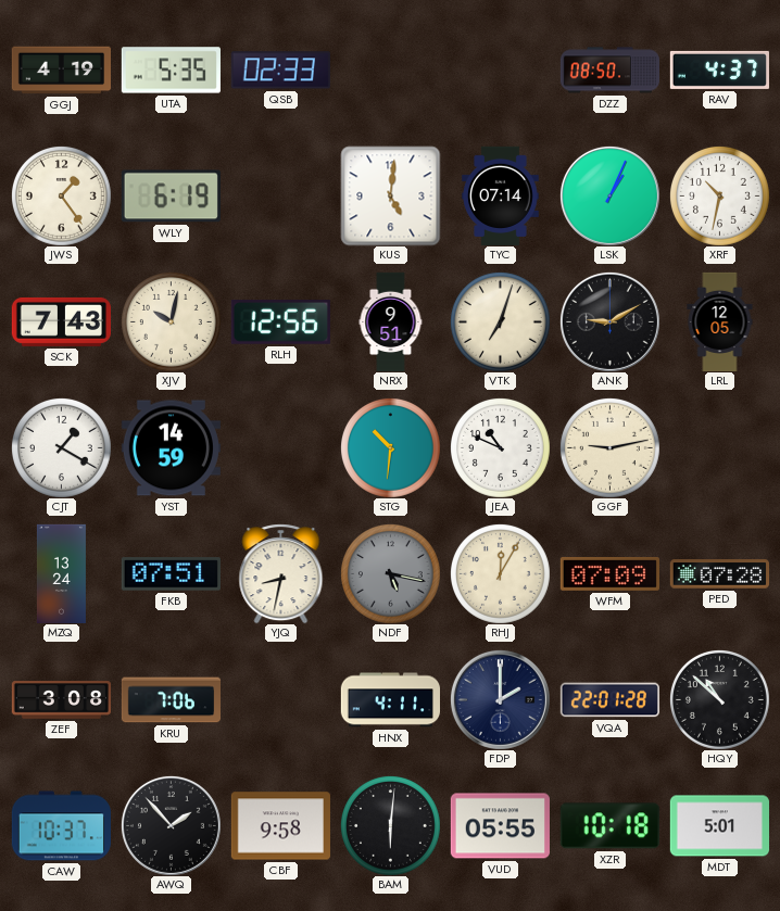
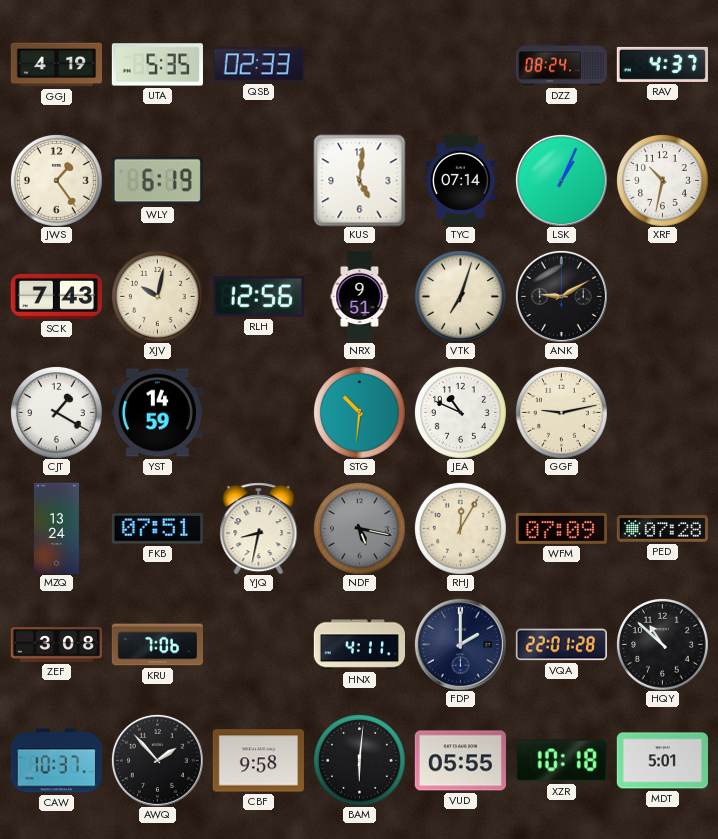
DZZ: 08:50 -> 08:24
LRL: 12:05 -> none
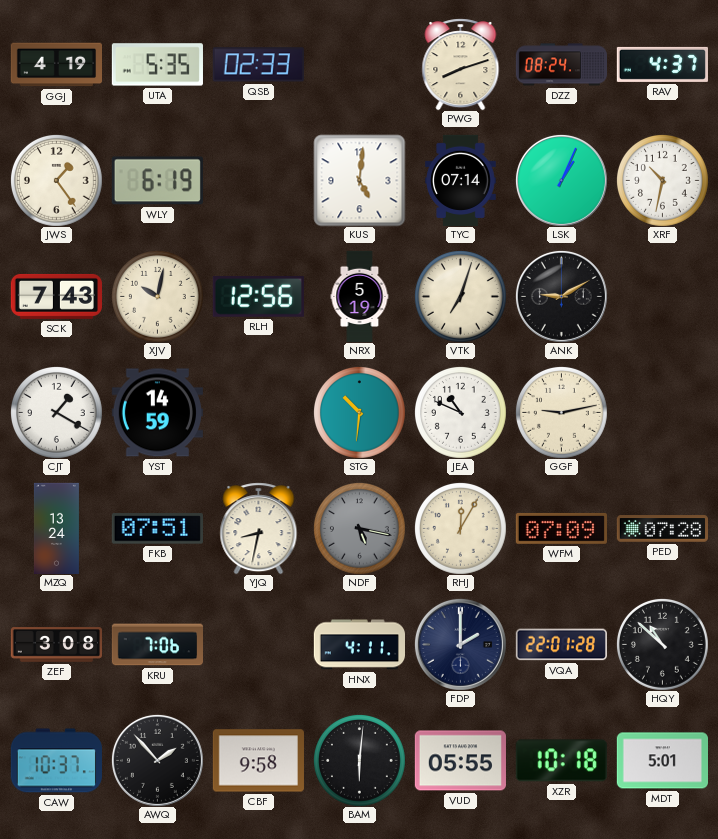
PWG: none -> 8:12
NRX: 9:51 -> 5:19
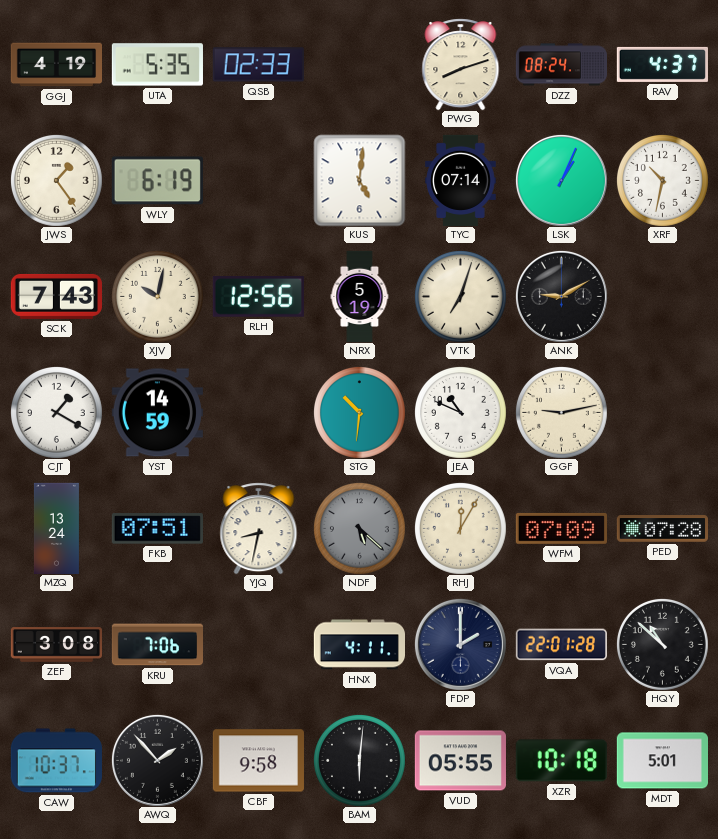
NDF: 5:17 -> 5:22
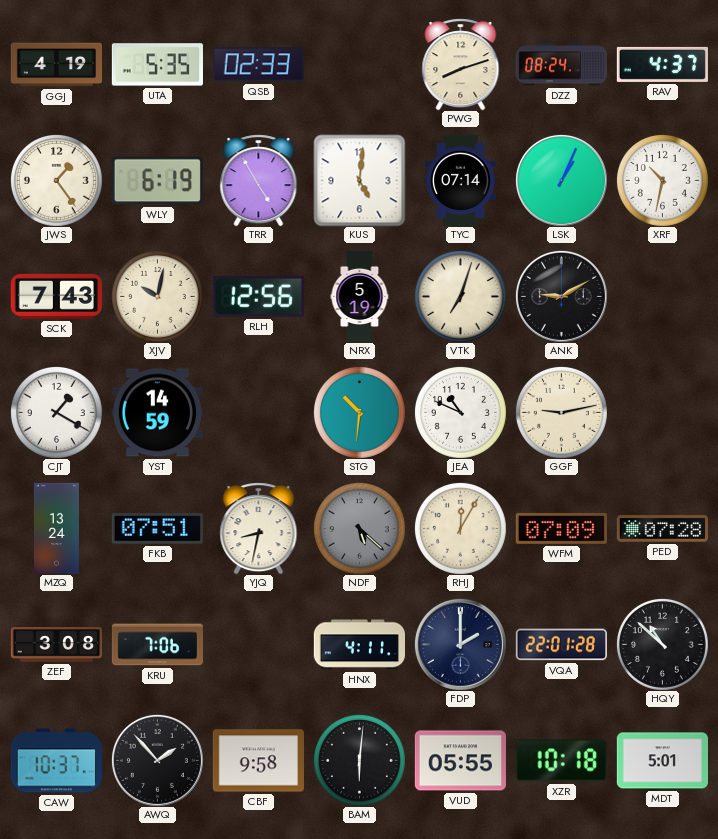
TRR: none -> 4:55
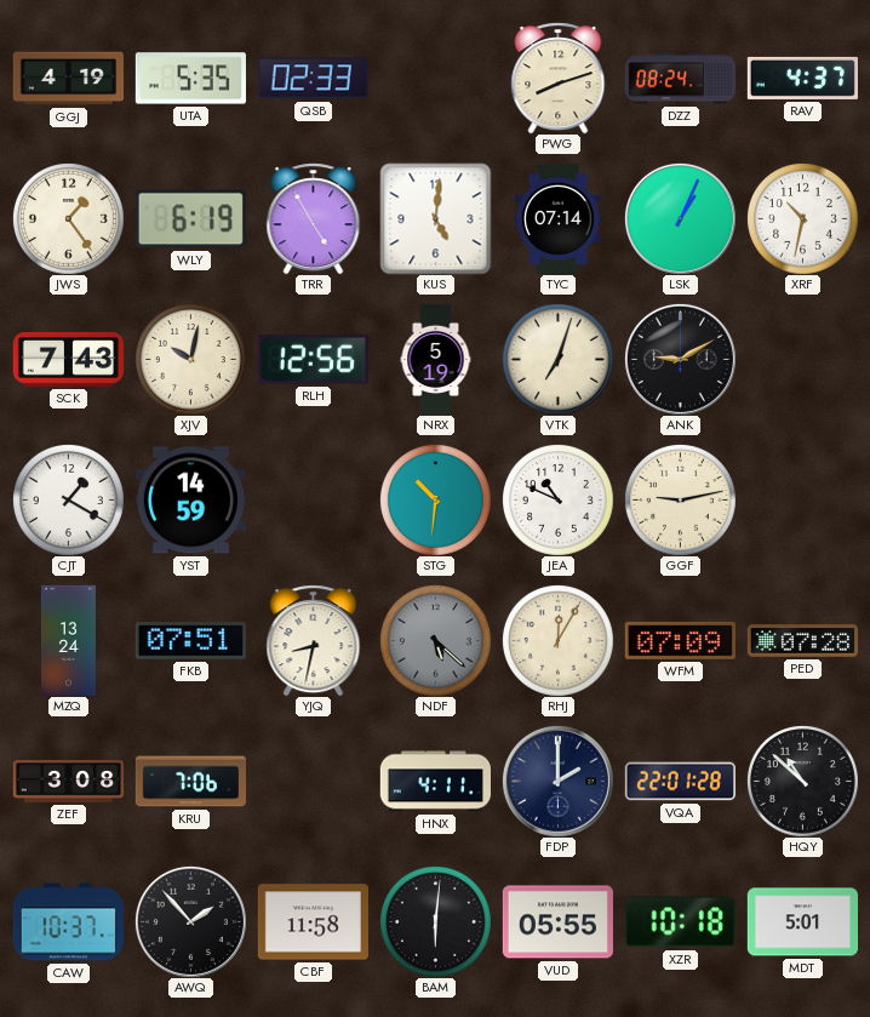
CBF: 9:58 -> 11:58
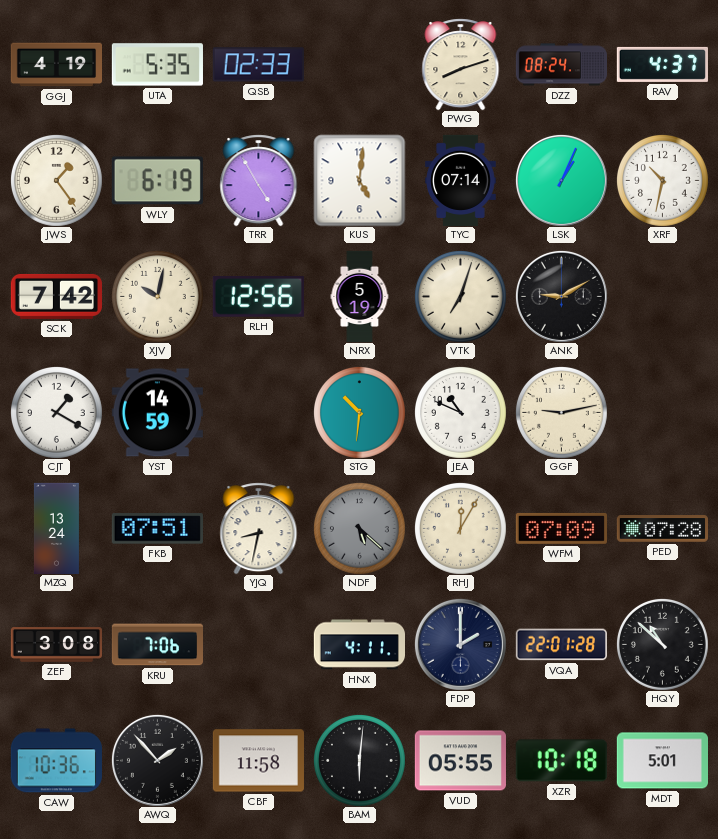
SCK: 7:43 -> 7:42
CAW: 10:37 -> 10:36
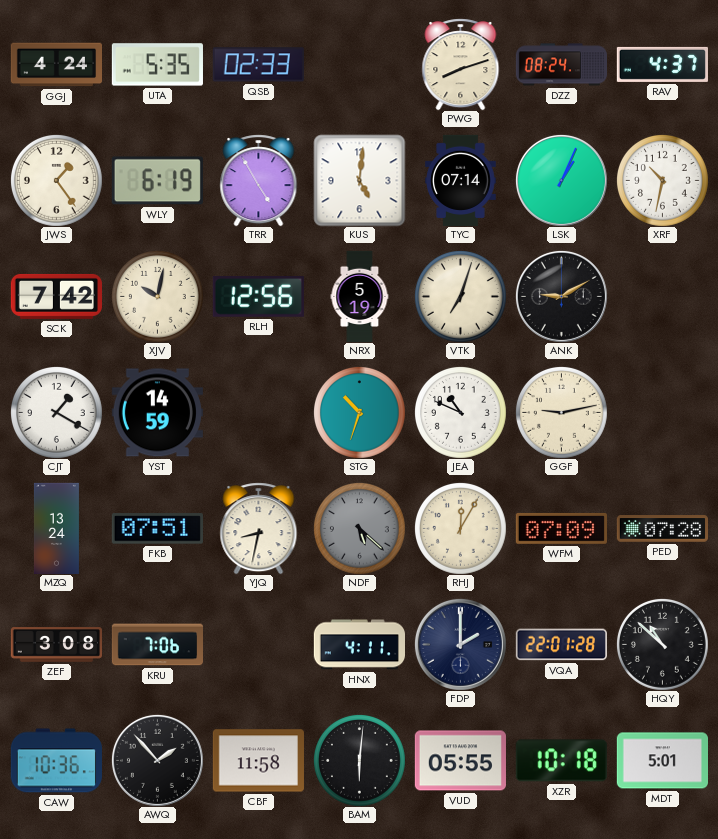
GGJ: 4:19 -> 4:24
STG: 10:31 -> 10:33
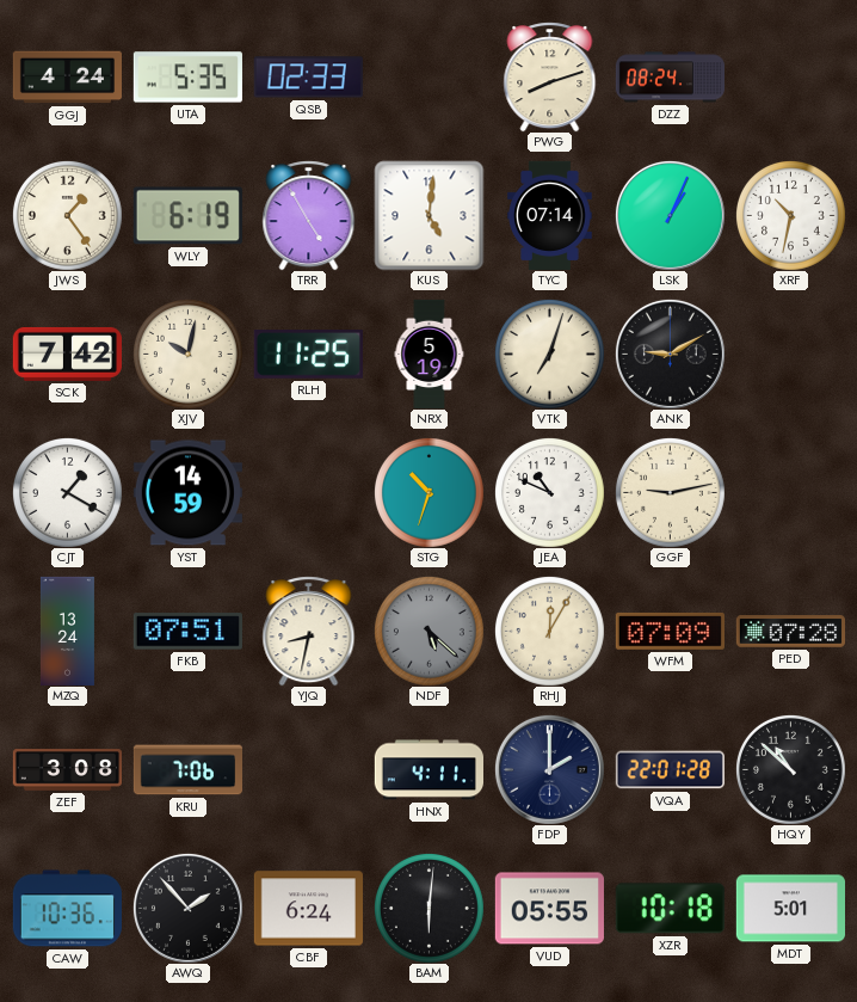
RAV: 4:37 -> none
RLH: 12:56 -> 11:25
CBF: 11:58 -> 6:24
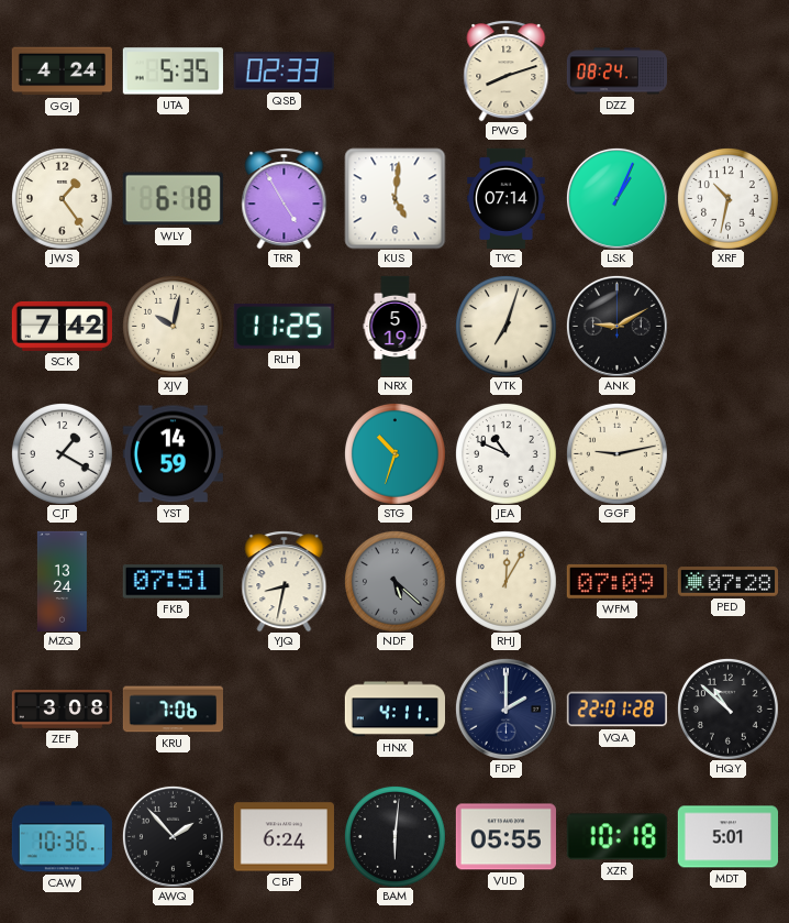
WLY: 6:19 -> 6:18
